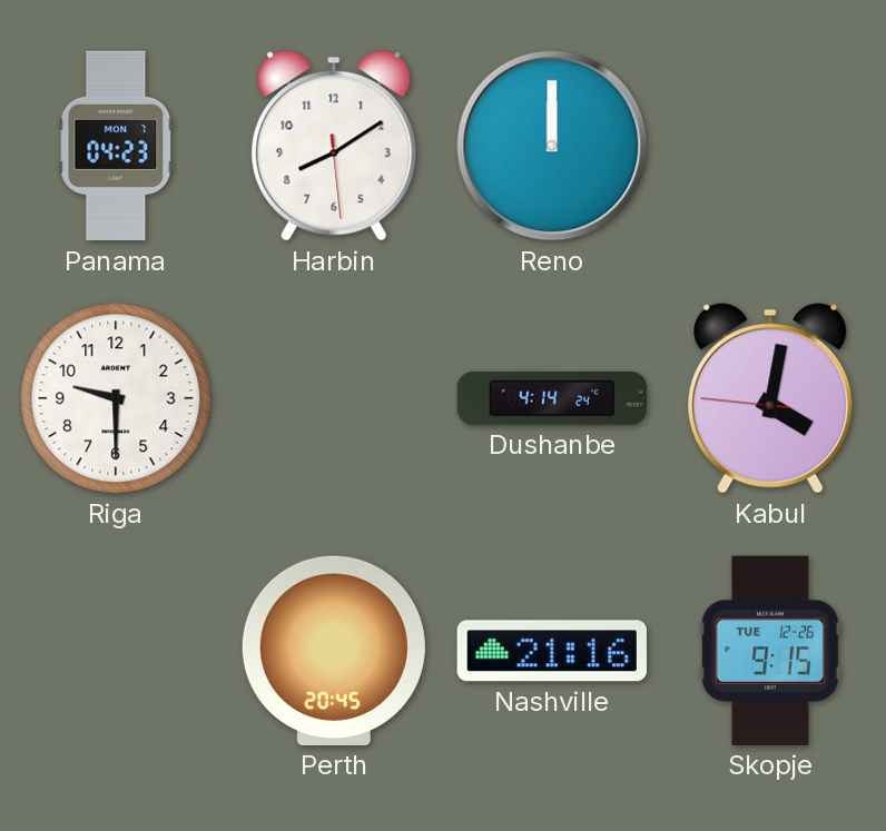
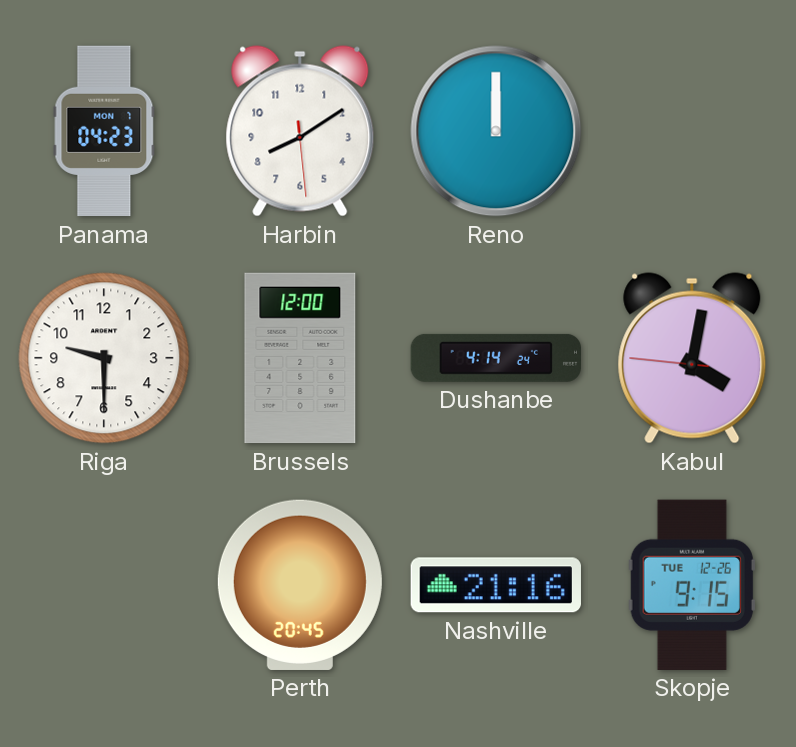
Brussels: none -> 12:00
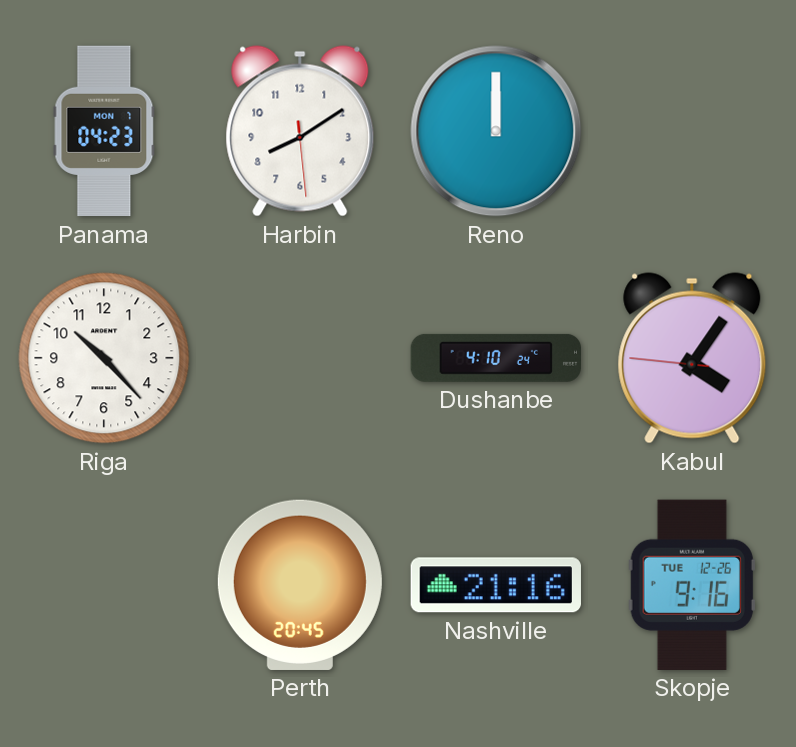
Riga: 9:30 -> 10:23
Brussels: 12:00 -> none
Dushanbe: 4:14 -> 4:10
Kabul: 4:01 -> 4:05
Skopje: 9:15 -> 9:16
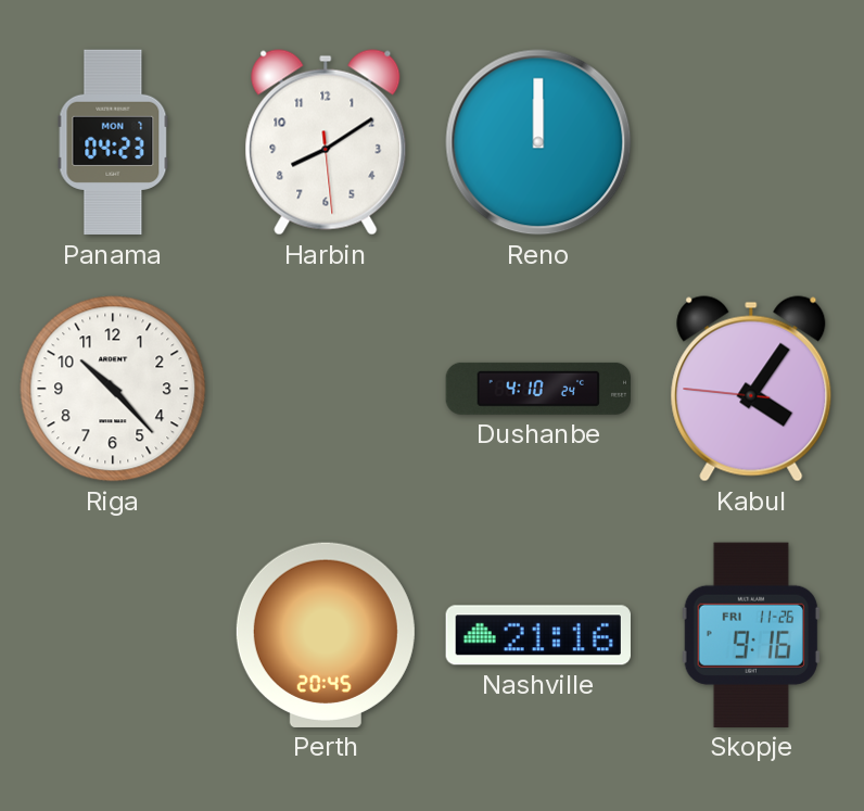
Skopje date: TUE 12-26 -> FRI 11-26
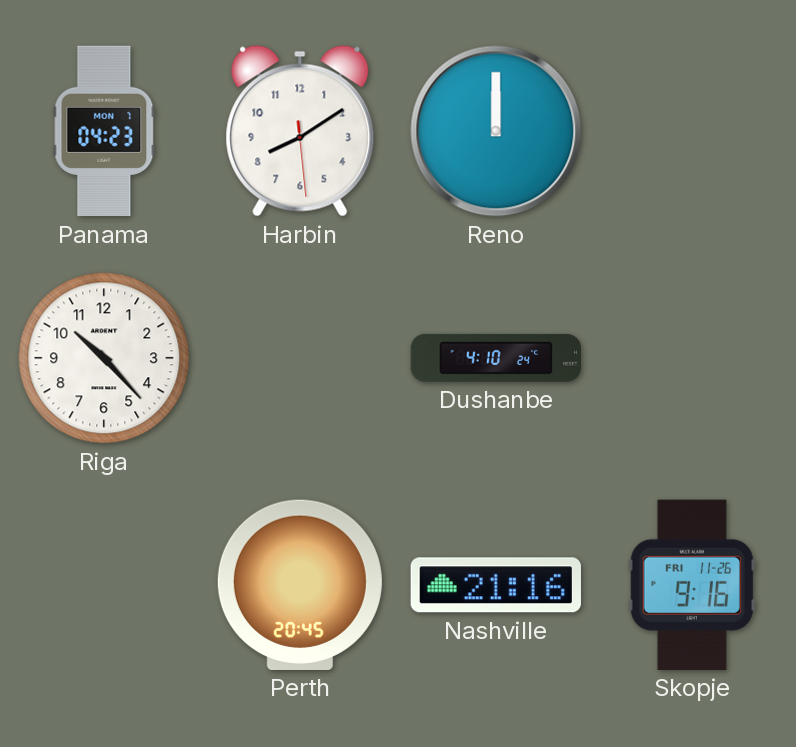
Kabul: 4:05 -> none
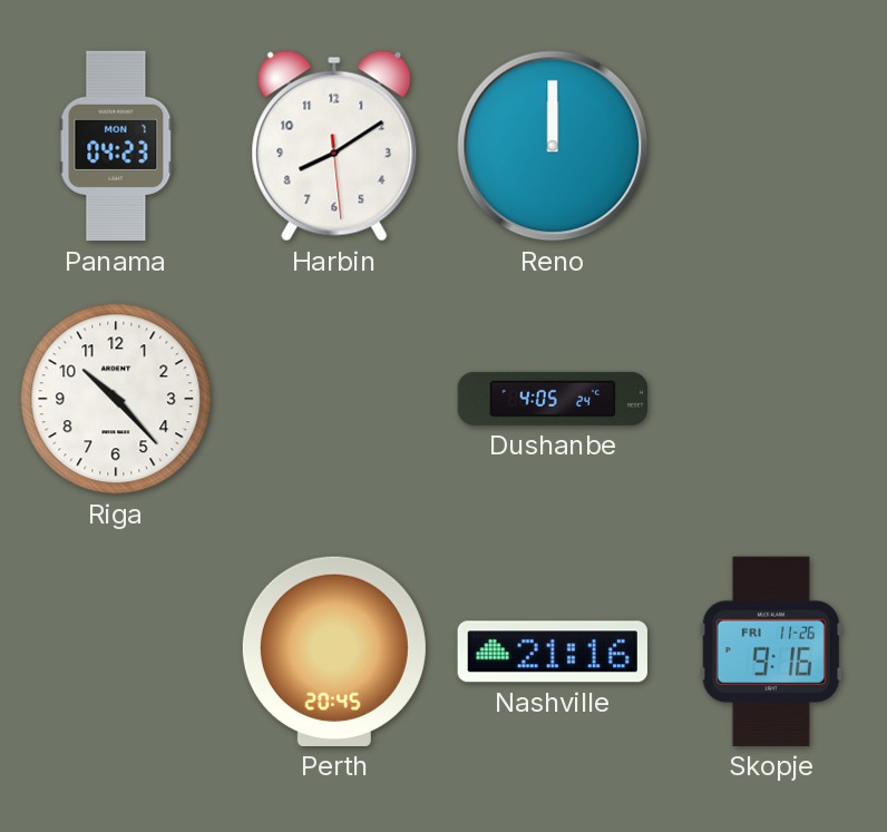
Dushanbe: 4:10 -> 4:05
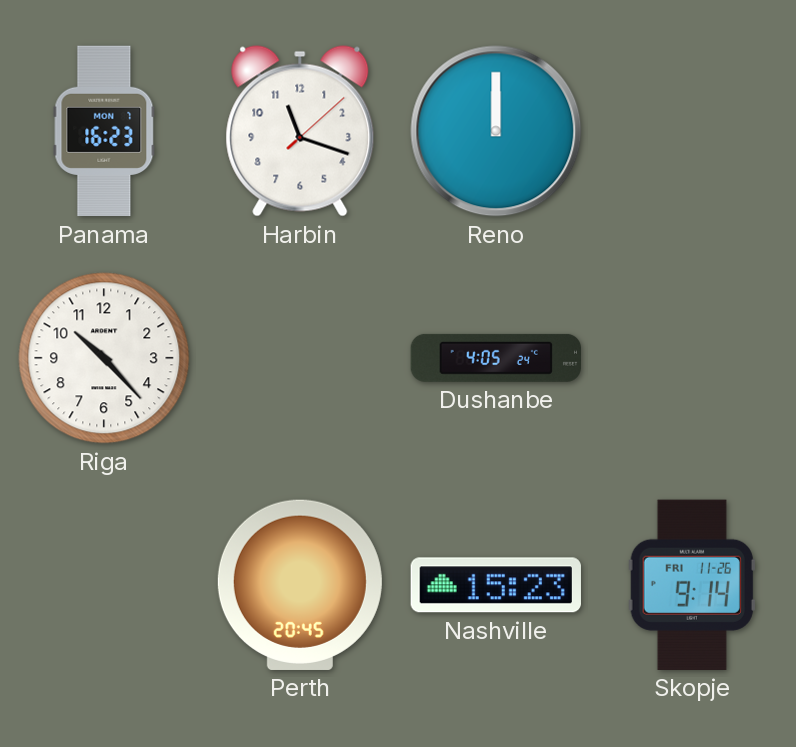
Panama: 04:23 -> 16:23
Harbin: 8:09 -> 11:18
Nashville: 21:16 -> 15:23
Skopje: 9:16 -> 9:14
